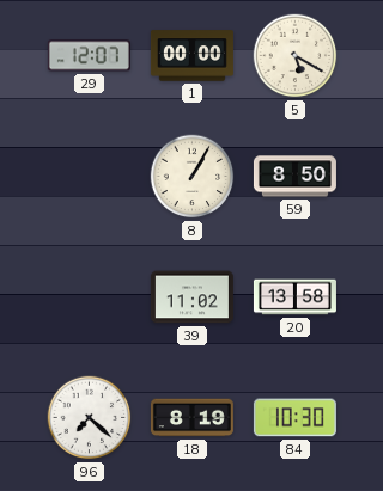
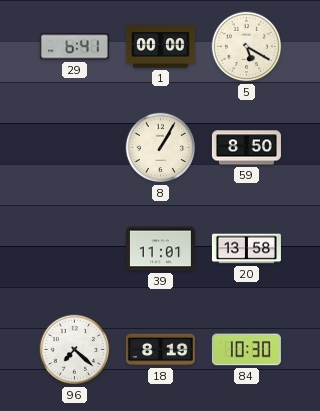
29: 12:07 -> 6:41
39: 11:02 -> 11:01
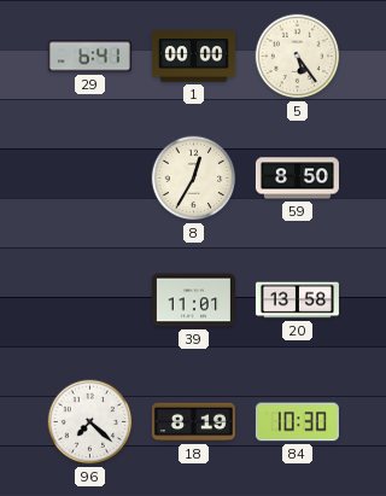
5: 5:20 -> 5:24
8: 1:05 -> 12:35
